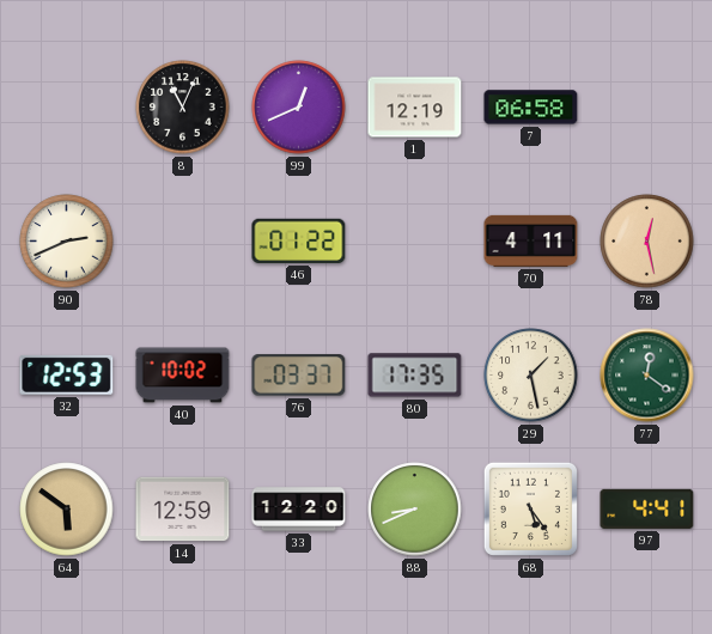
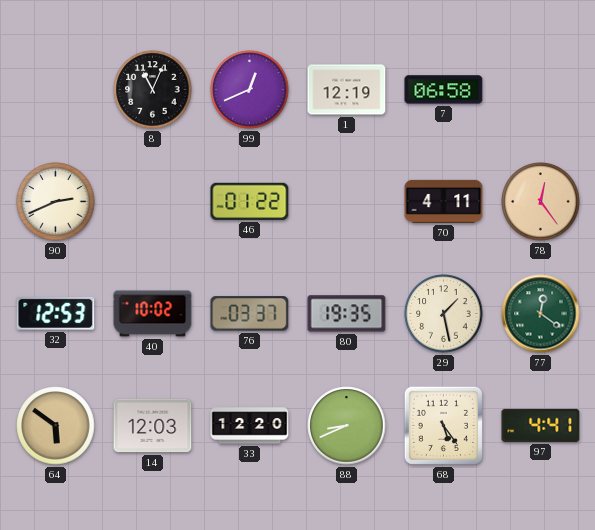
78: 12:28 -> 12:24
80: 17:35 -> 19:35
14: 12:59 -> 12:03
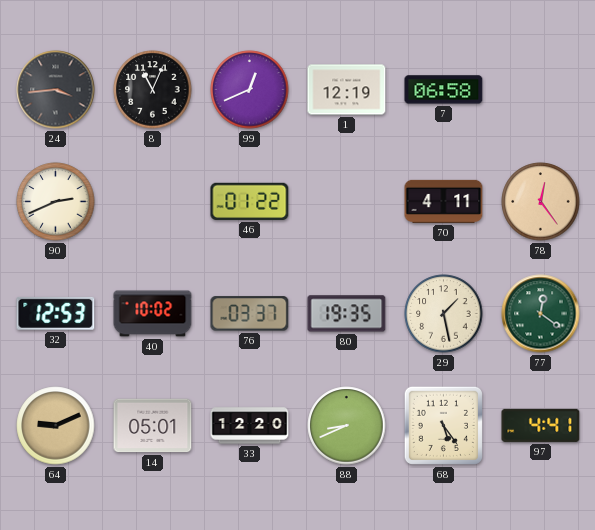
24: none -> 3:44
64: 5:51 -> 9:11
14: 12:03 -> 05:01
